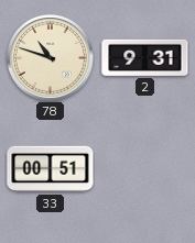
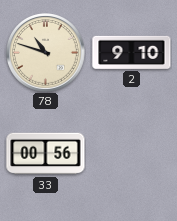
2: 9:31 -> 9:10
33: 00:51 -> 00:56
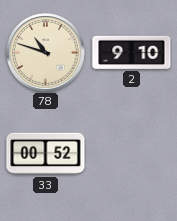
33: 00:56 -> 00:52
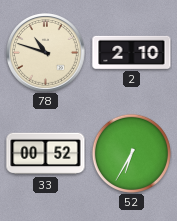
2: 9:10 -> 2:10
52: none -> 6:35
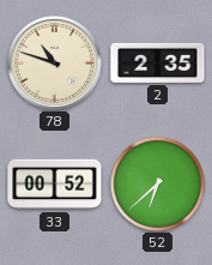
2: 2:10 -> 2:35
52: 6:35 -> 6:38
